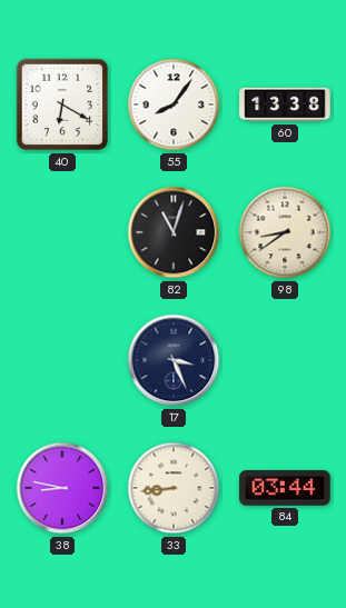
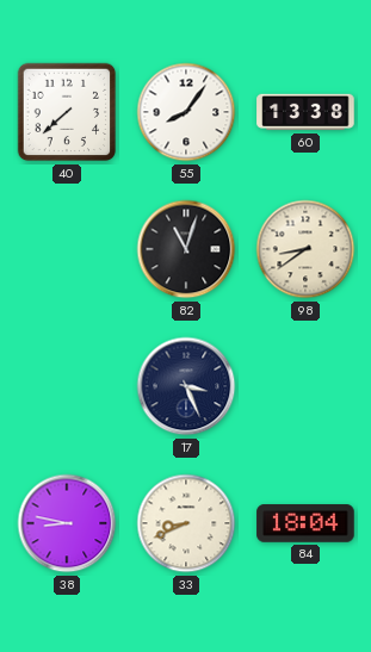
40: 6:20 -> 7:38
33: 8:44 -> 8:41
84: 03:44 -> 18:04
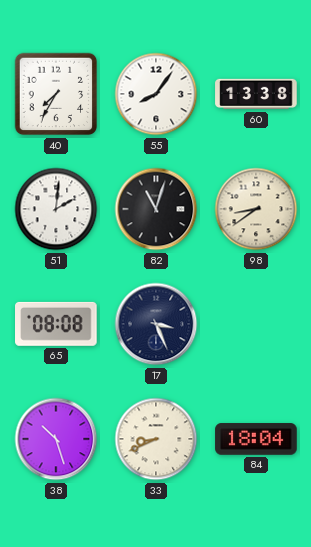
40: 7:38 -> 7:35
51: none -> 2:01
65: none -> 08:08
38: 8:47 -> 10:27
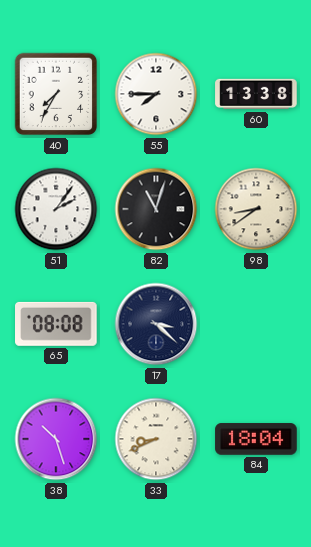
55: 8:06 -> 7:45
51: 2:01 -> 2:06
17: 3:26 -> 3:22
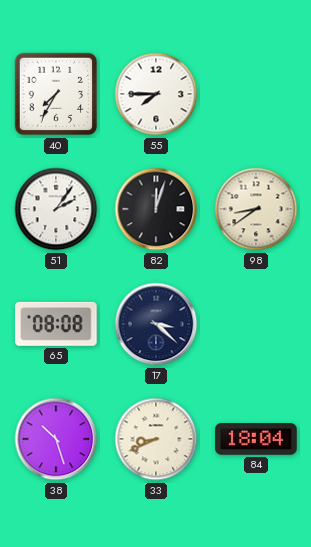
60: 13:38 -> none
82: 11:03 -> 12:03
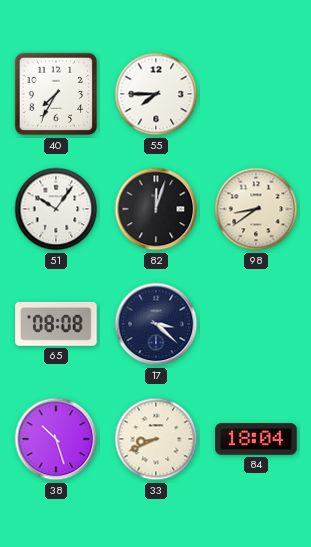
51: 2:06 -> 10:06
